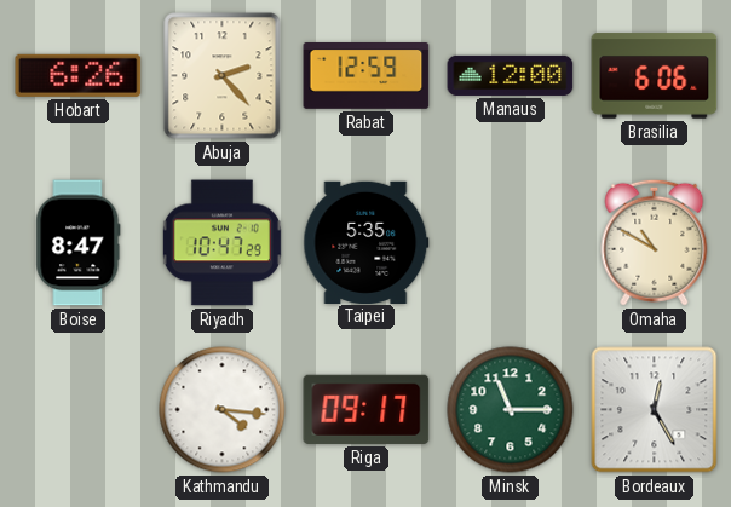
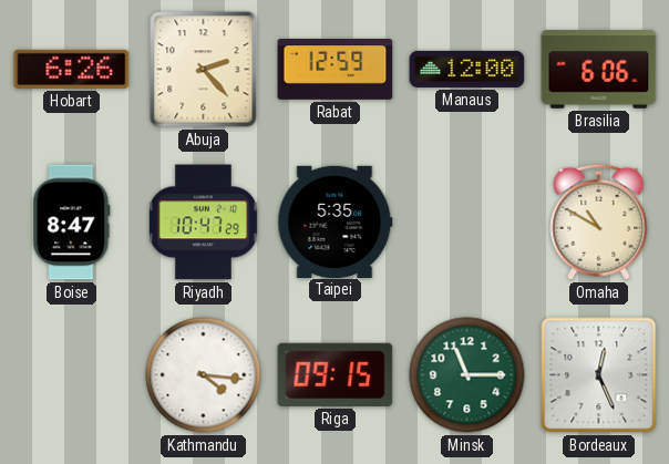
Riga: 09:17 -> 09:15
Bordeaux: 12:25 -> 12:26
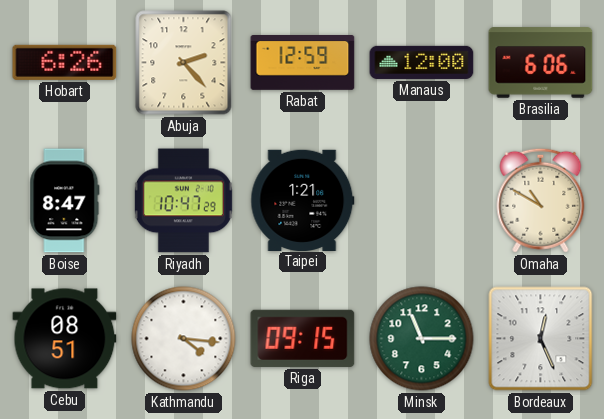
Taipei: 5:35 -> 1:21
Cebu: none -> 08:51
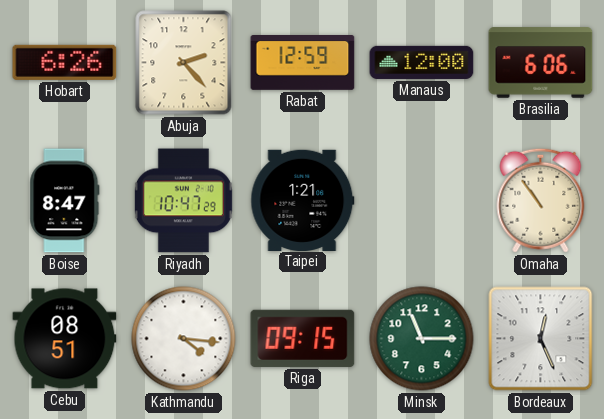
Omaha: 10:50 -> 10:54
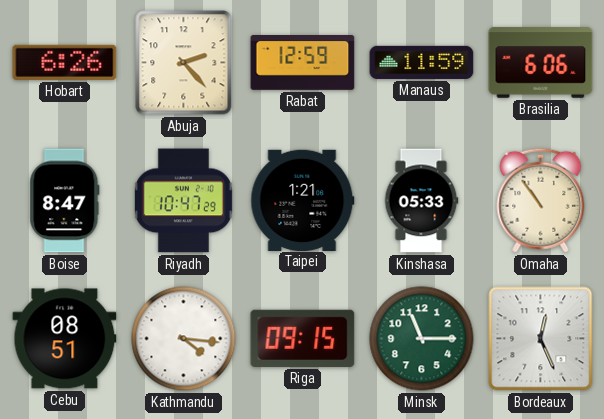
Manaus: 12:00 -> 11:59
Kinshasa: none -> 05:33
